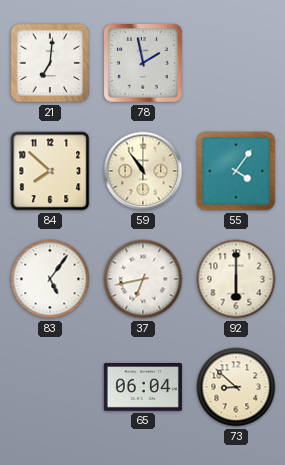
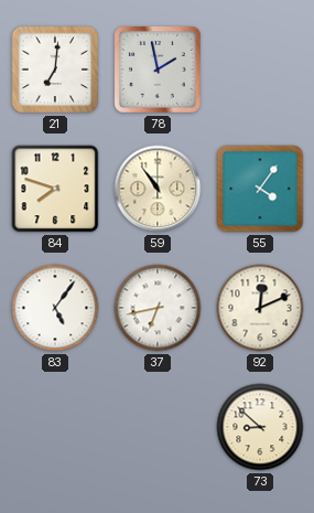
84: 7:52 -> 7:48
92: 6:00 -> 12:11
65: 06:04 -> none
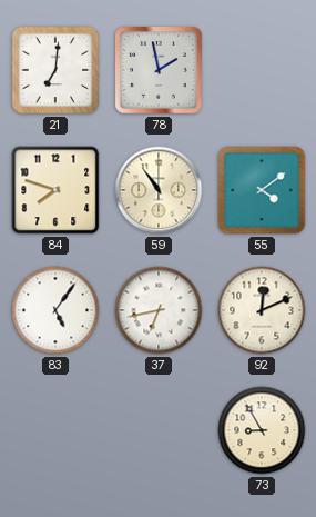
55: 4:06 -> 4:09
73: 8:52 -> 8:55
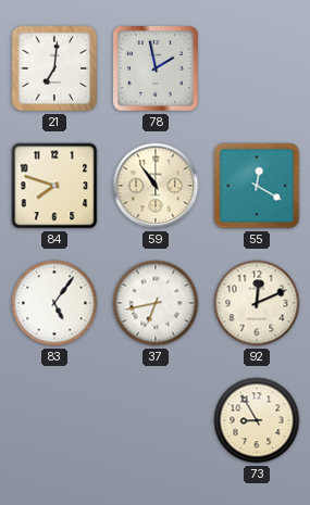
55: 4:09 -> 12:20
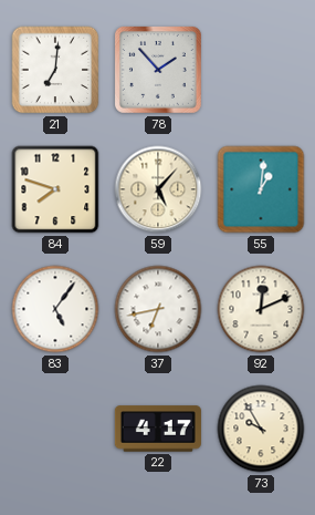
78: 1:58 -> 1:53
59: 10:54 -> 5:07
55: 12:20 -> 1:01
22: none -> 4:17
73: 8:55 -> 9:55
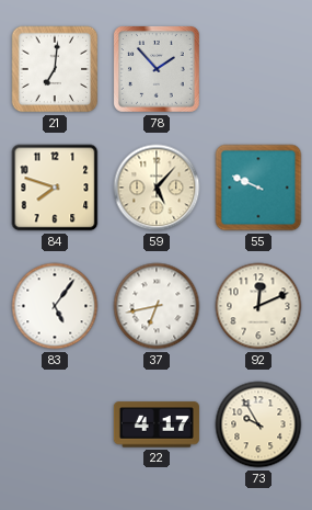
55: 1:01 -> 9:49
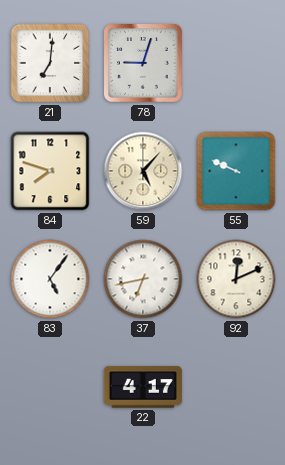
78: 1:53 -> 9:03
73: 9:55 -> none
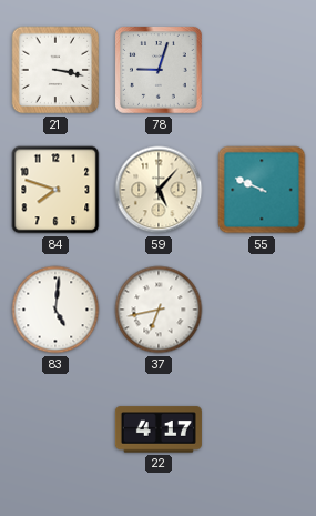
21: 7:01 -> 3:17
83: 5:06 -> 5:01
92: 12:11 -> none
